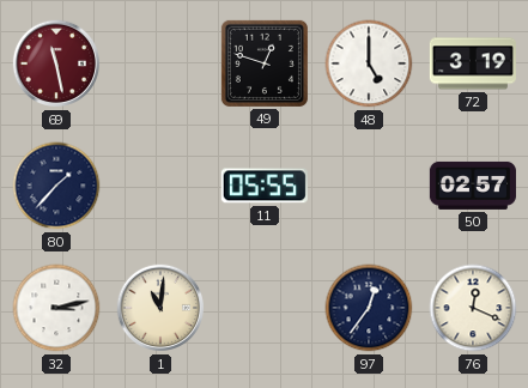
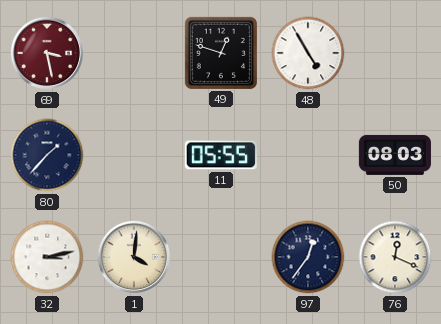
69: 11:28 -> 3:28
48: 5:00 -> 4:55
72: 3:19 -> none
50: 02:57 -> 08:03
1: 11:01 -> 4:01
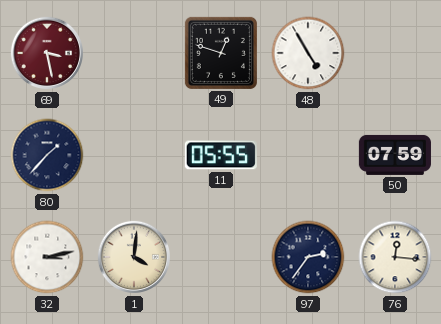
50: 08:03 -> 07:59
97: 12:36 -> 2:36
76: 12:19 -> 12:16
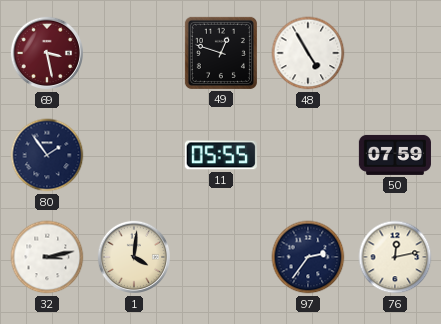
80: 1:37 -> 1:54
76: 12:16 -> 12:13
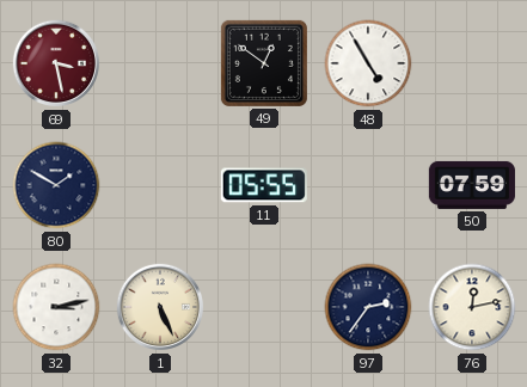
49: 12:48 -> 12:51
80: 1:54 -> 1:50
1: 4:01 -> 5:26
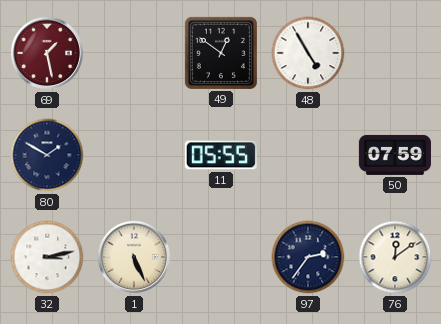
69: 3:28 -> 1:28
76: 12:13 -> 12:09
